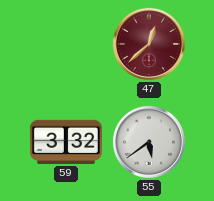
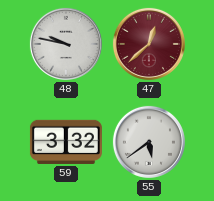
48: none -> 9:47
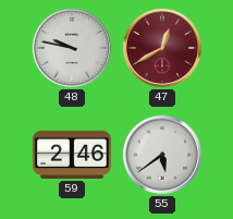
47: 12:38 -> 12:40
59: 3:32 -> 2:46
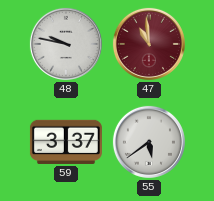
47: 12:40 -> 10:59
59: 2:46 -> 3:37
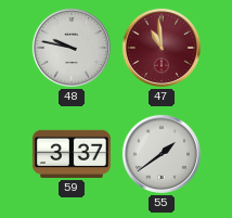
55: 5:39 -> 1:39
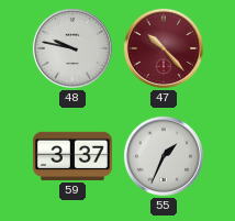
47: 10:59 -> 10:23
55: 1:39 -> 1:34
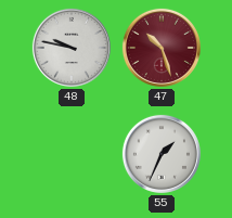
47: 10:23 -> 10:27
59: 3:37 -> none
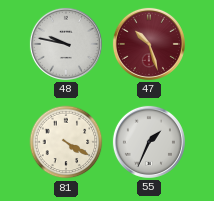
81: none -> 4:20
